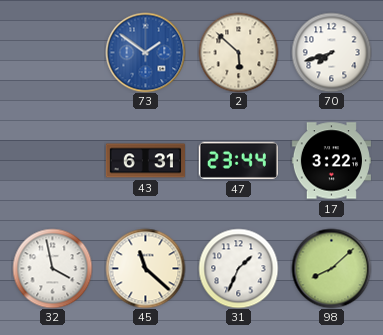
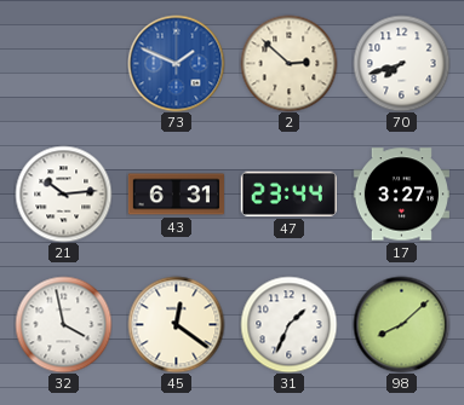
73: 1:51 -> 1:49
2: 5:52 -> 2:52
21: none -> 10:14
17: 3:22 -> 3:27
45: 11:22 -> 12:21
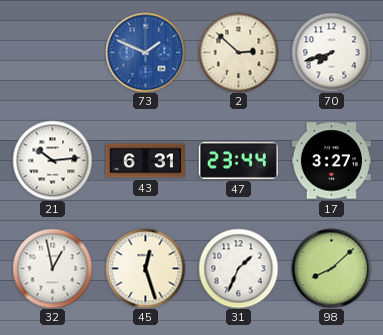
32: 3:58 -> 12:58
45: 12:21 -> 12:27
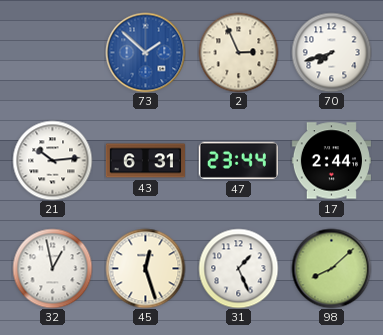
73: 1:49 -> 1:52
2: 2:52 -> 2:56
17: 3:27 -> 2:44
31: 1:34 -> 1:26
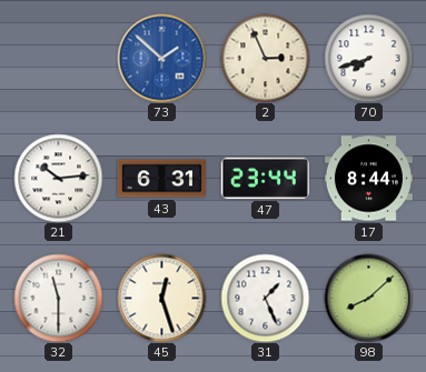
17: 2:44 -> 8:44
32: 12:58 -> 11:30
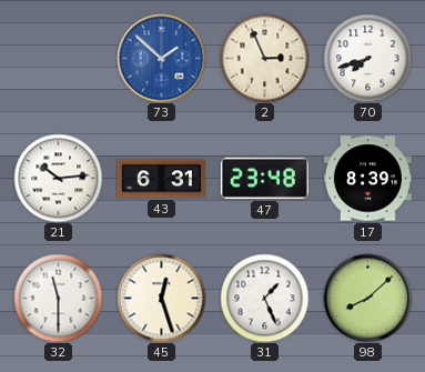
47: 23:44 -> 23:48
17: 8:44 -> 8:39
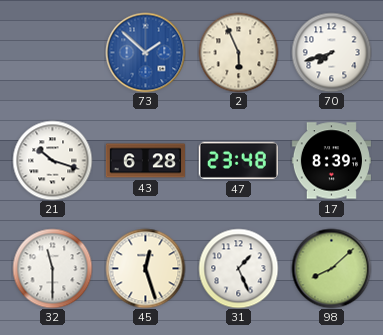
2: 2:56 -> 5:56
21: 10:14 -> 10:18
43: 6:31 -> 6:28
